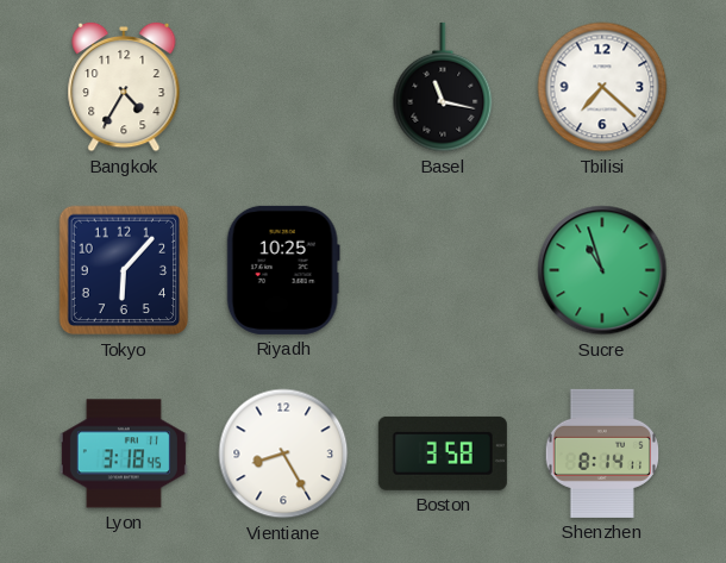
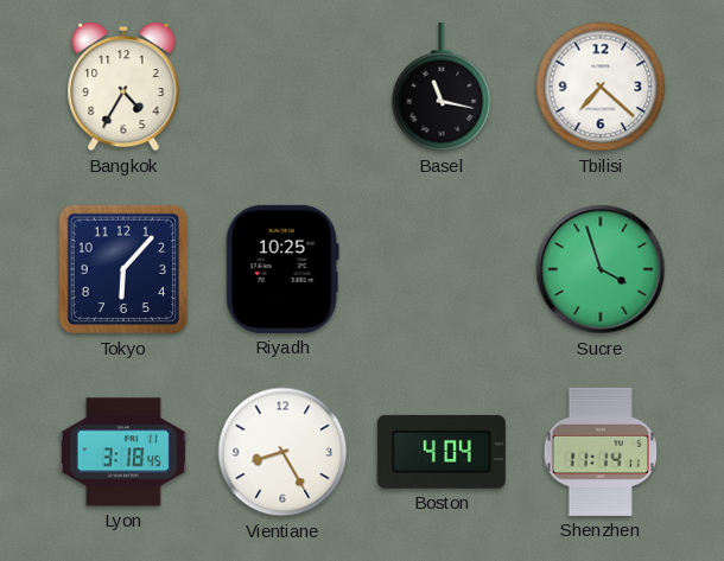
Sucre: 10:57 -> 3:57
Boston: 3:58 -> 4:04
Shenzhen: 8:14 -> 11:14
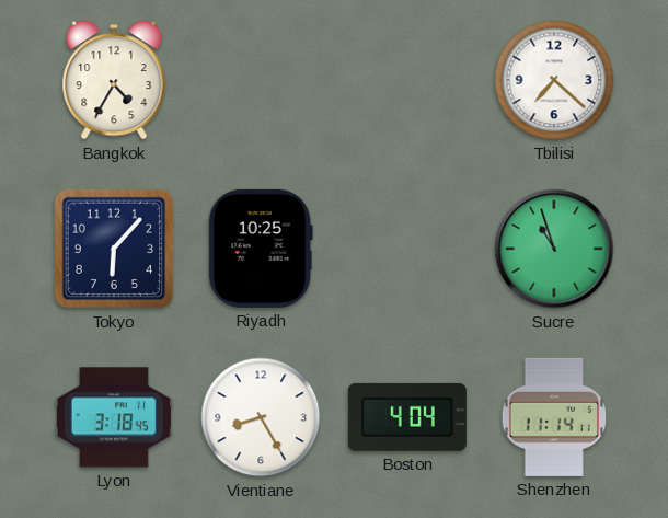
Basel: 11:17 -> none
Sucre: 3:57 -> 10:57
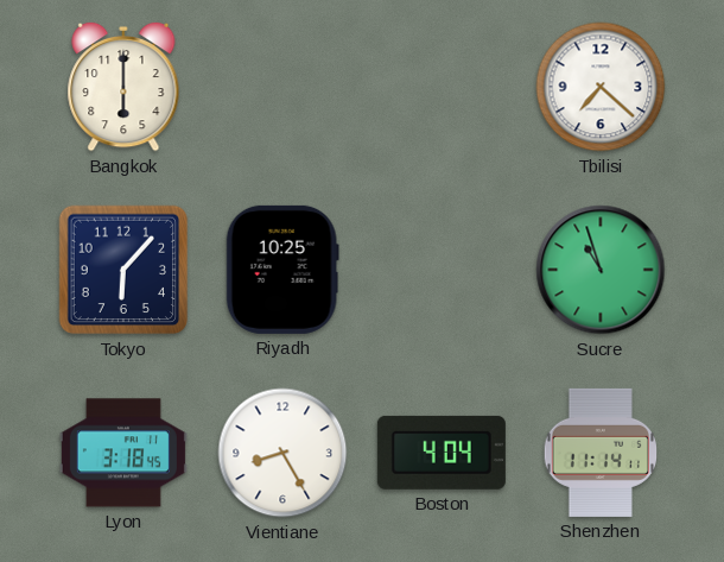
Bangkok: 4:35 -> 6:00
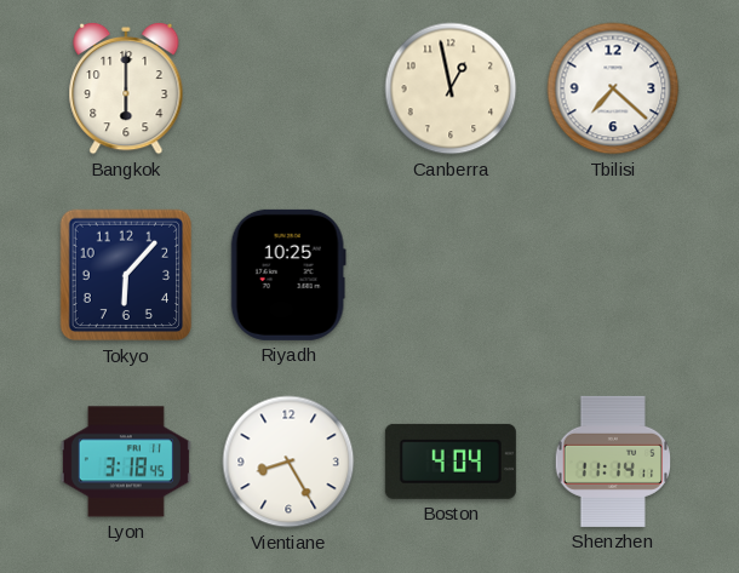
Canberra: none -> 12:58
Sucre: 10:57 -> none
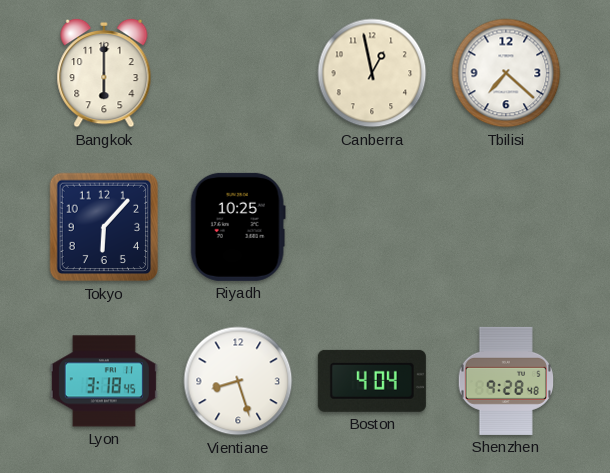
Vientiane: 8:25 -> 8:27
Shenzhen: 11:14 -> 9:28
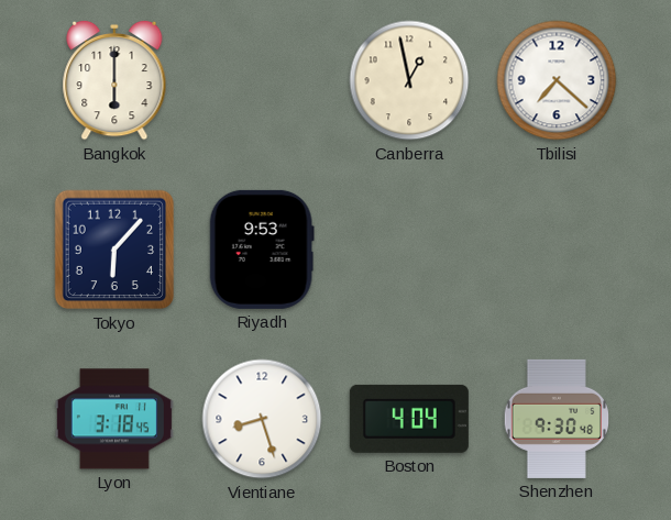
Riyadh: 10:25 -> 9:53
Shenzhen: 9:28 -> 9:30
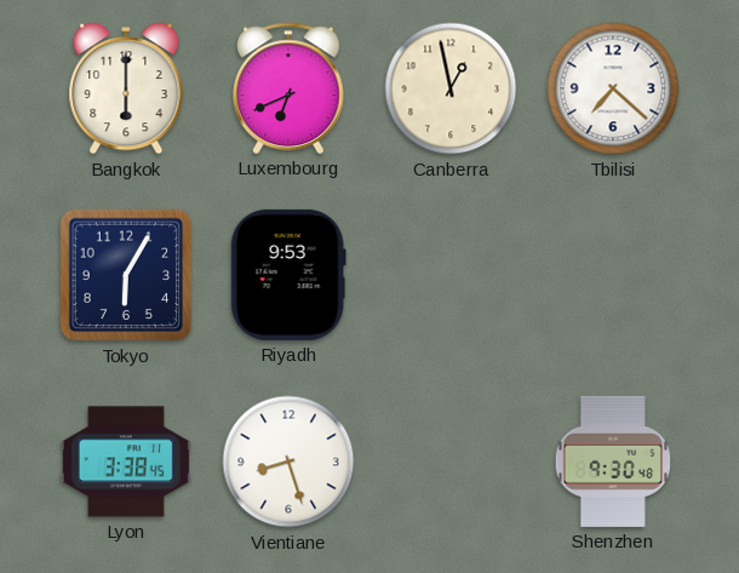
Luxembourg: none -> 6:41
Tokyo: 6:07 -> 6:05
Lyon: 3:18 -> 3:38
Boston: 4:04 -> none
